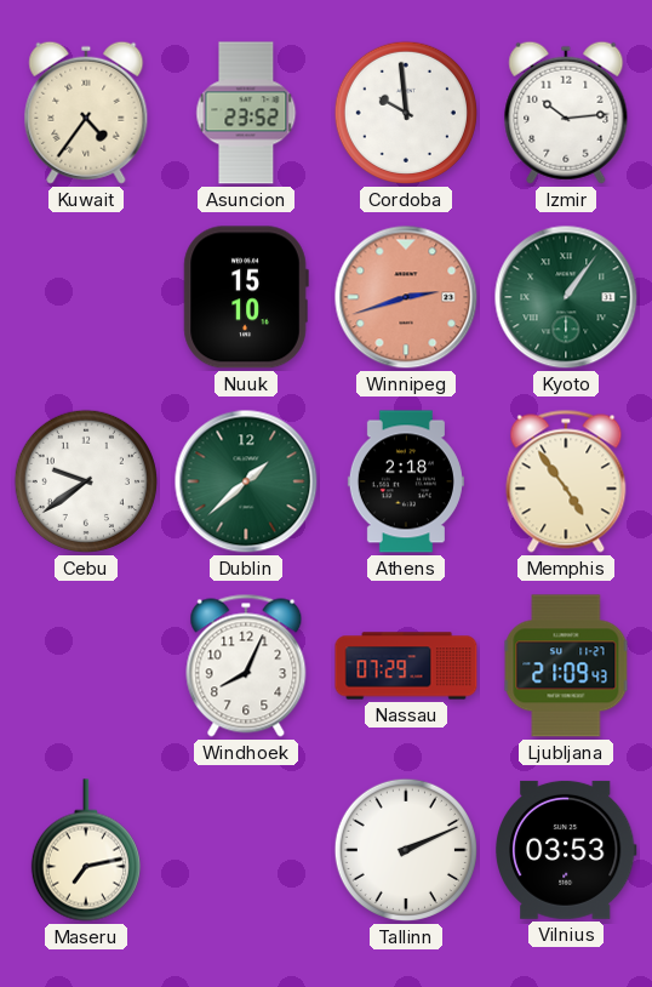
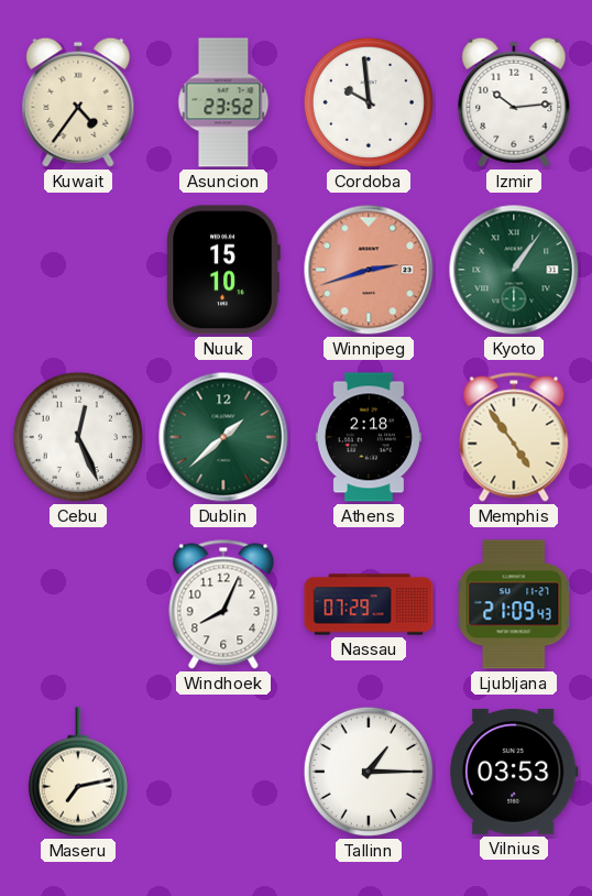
Cebu: 9:39 -> 12:26
Tallinn: 2:11 -> 1:15
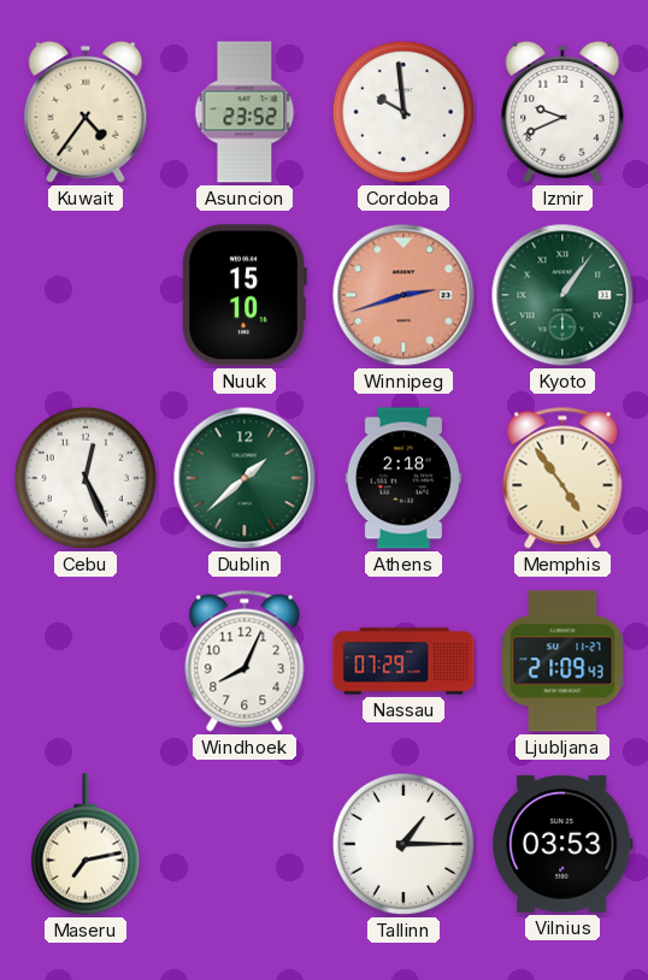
Izmir: 10:14 -> 9:41
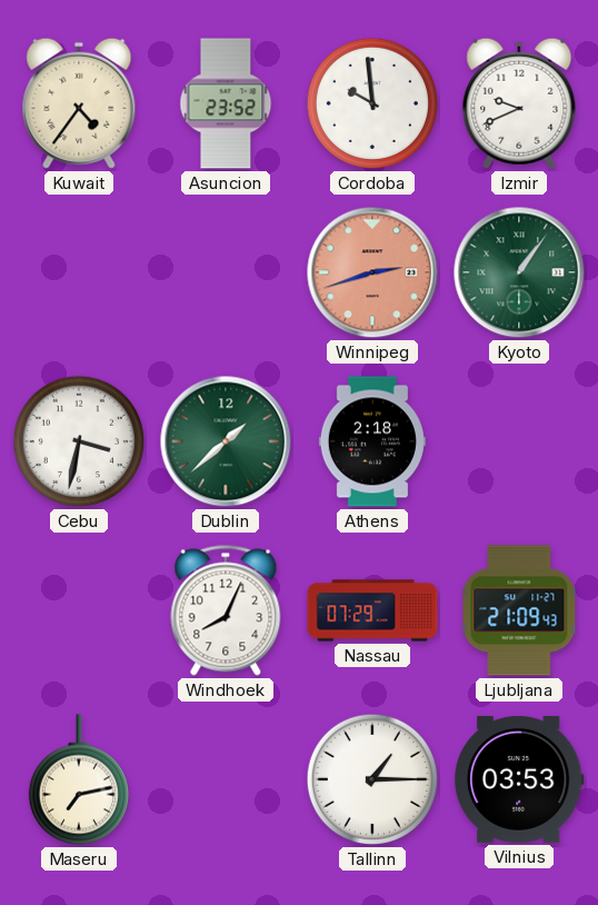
Nuuk: 15:10 -> none
Cebu: 12:26 -> 3:32
Memphis: 4:54 -> none
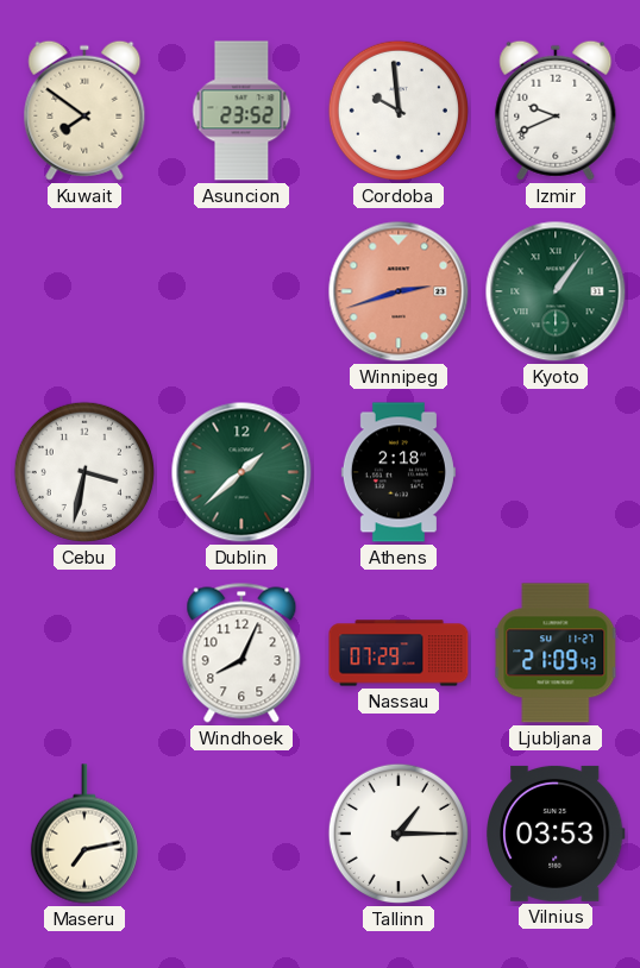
Kuwait: 4:36 -> 7:51
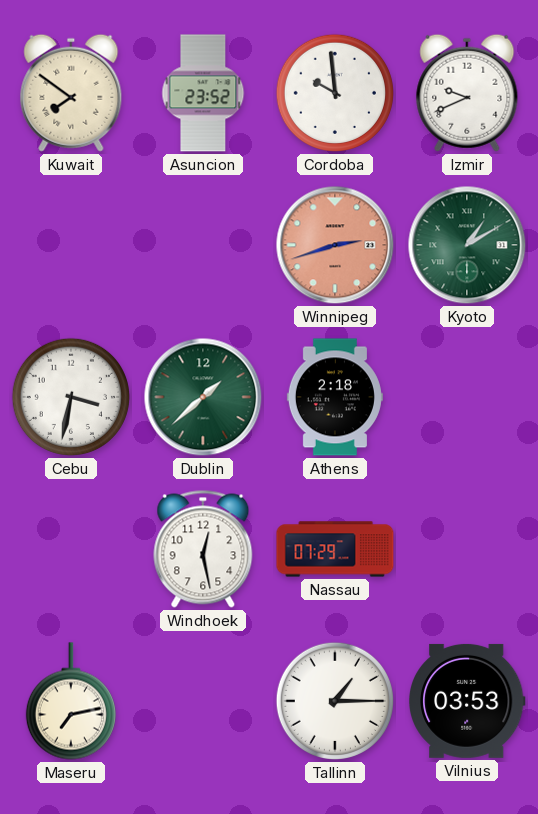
Kyoto: 1:06 -> 1:10
Windhoek: 8:04 -> 12:28
Ljubljana: 21:09 -> none
